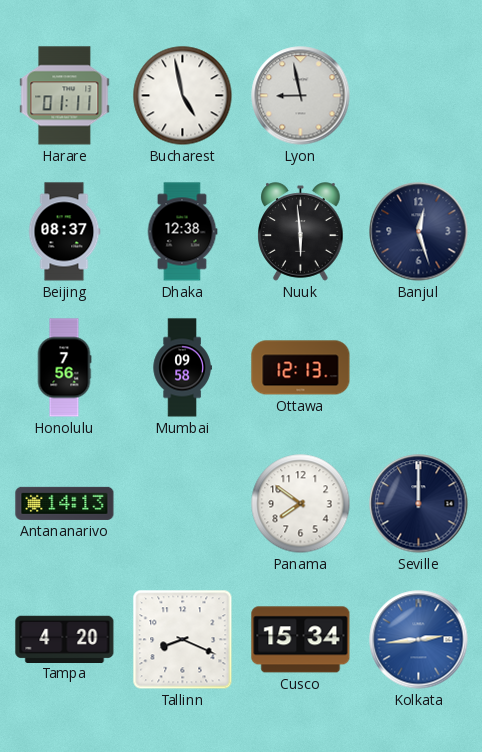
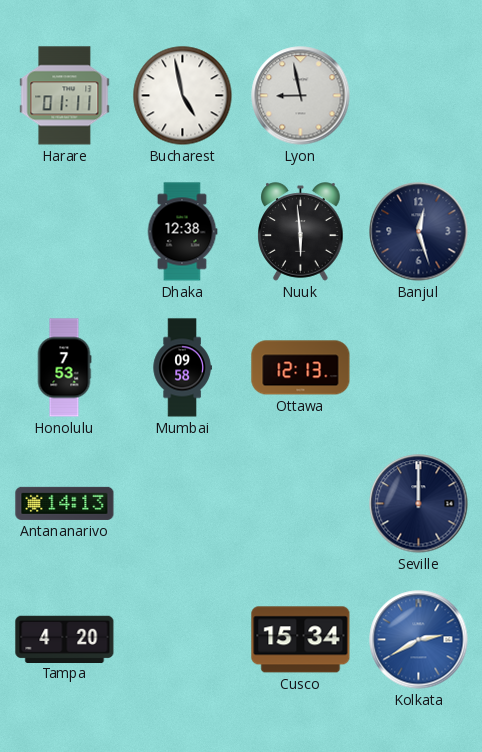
Beijing: 08:37 -> none
Honolulu: 7:56 -> 7:53
Panama: 7:51 -> none
Tallinn: 8:19 -> none
Kolkata: 2:44 -> 2:40
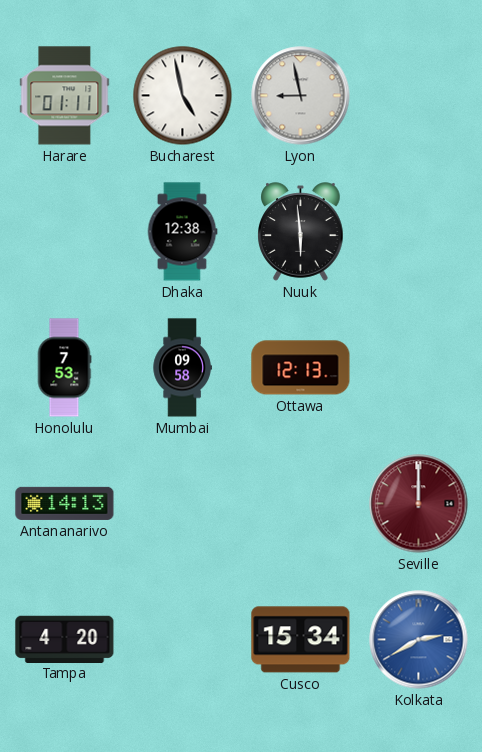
Banjul: 12:27 -> none
Seville dial: navy -> burgundy
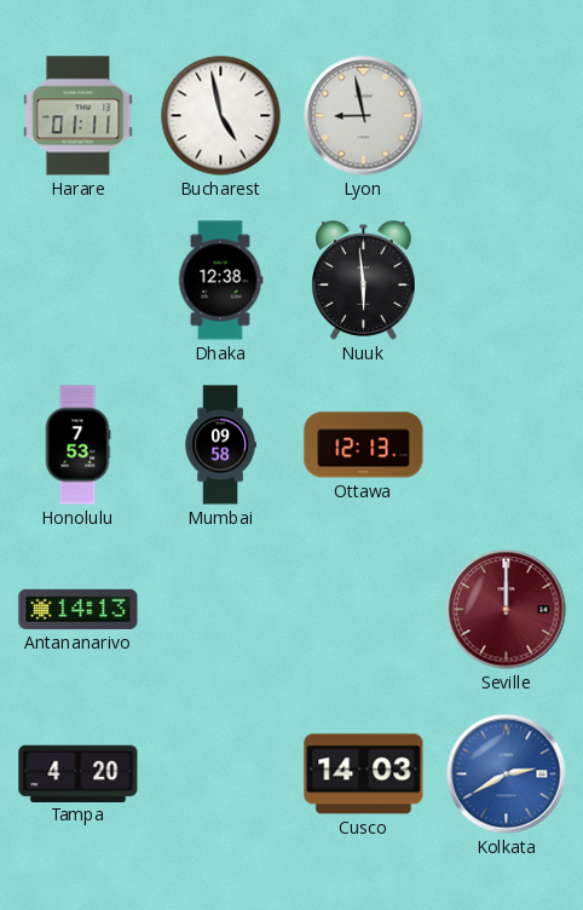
Cusco: 15:34 -> 14:03
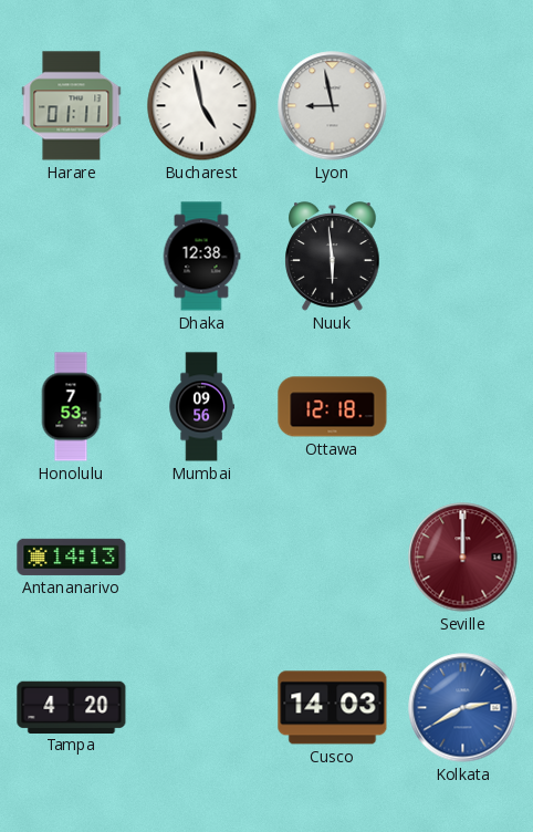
Mumbai: 09:58 -> 09:56
Ottawa: 12:13 -> 12:18
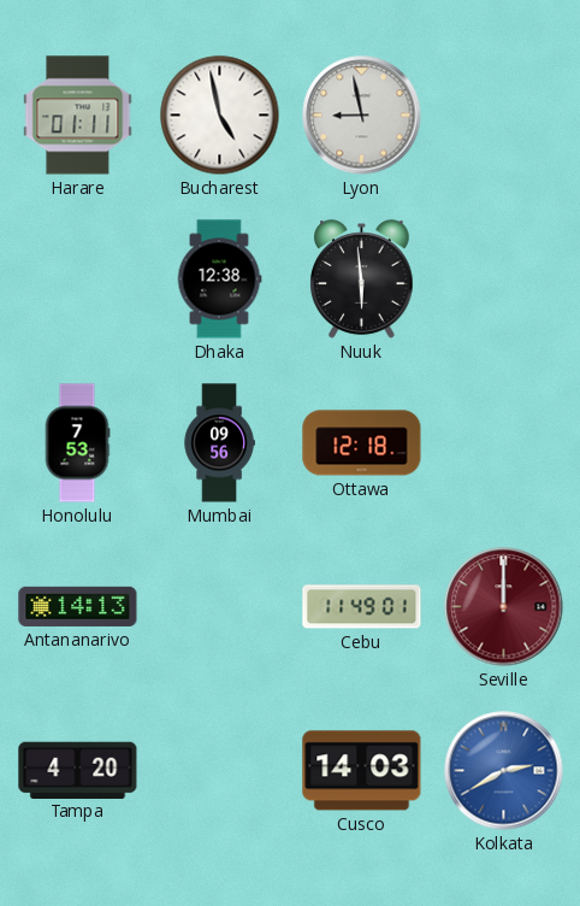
Cebu: none -> 11:49
